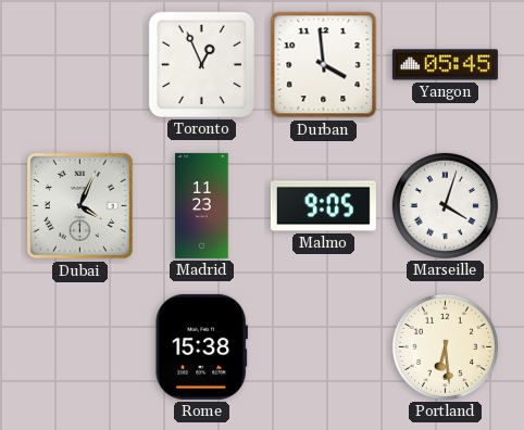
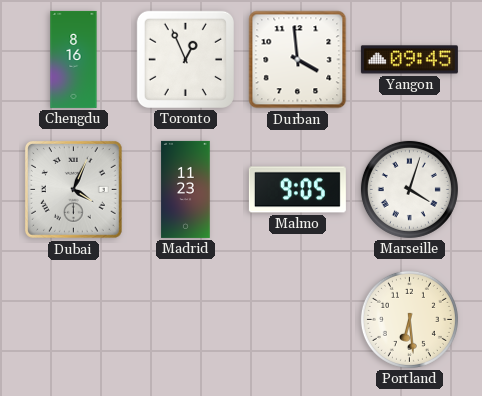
Chengdu: none -> 8:16
Yangon: 05:45 -> 09:45
Rome: 15:38 -> none
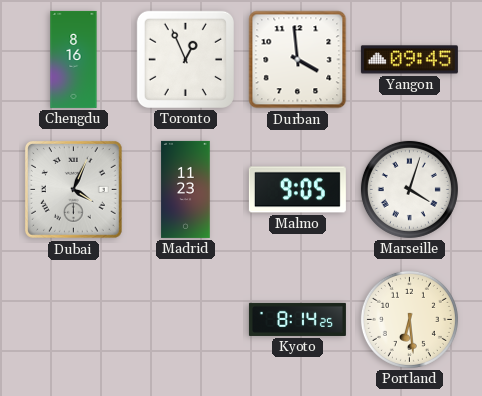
Kyoto: none -> 8:14
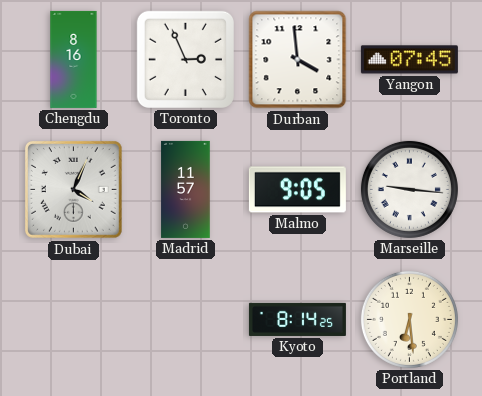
Toronto: 12:56 -> 2:56
Yangon: 09:45 -> 07:45
Madrid: 11:23 -> 11:57
Marseille: 4:03 -> 9:16
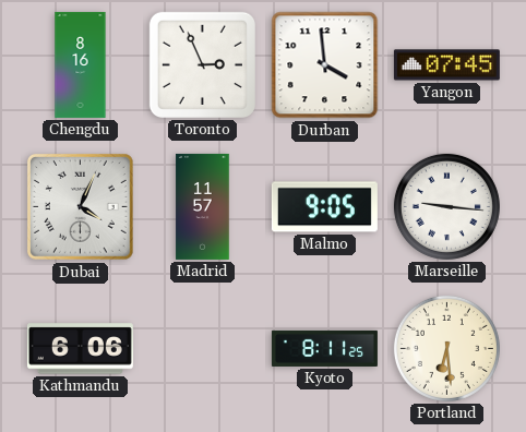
Kathmandu: none -> 6:06
Kyoto: 8:14 -> 8:11
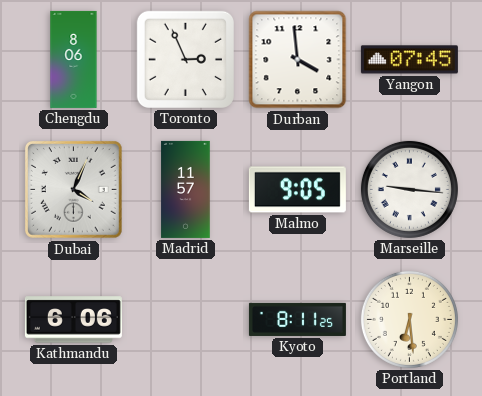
Chengdu: 8:16 -> 8:06
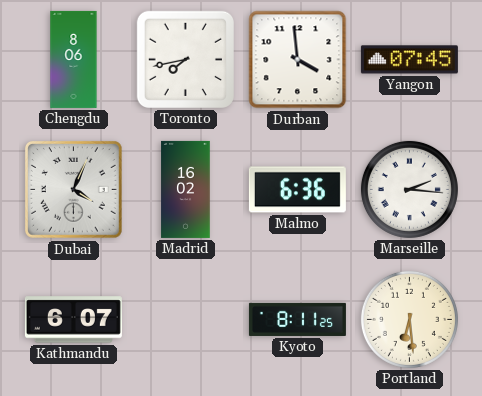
Toronto: 2:56 -> 7:43
Madrid: 11:57 -> 16:02
Malmo: 9:05 -> 6:36
Marseille: 9:16 -> 2:16
Kathmandu: 6:06 -> 6:07
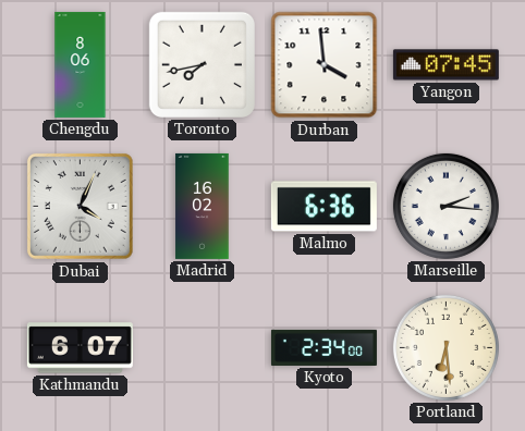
Kyoto: 8:11 -> 2:34
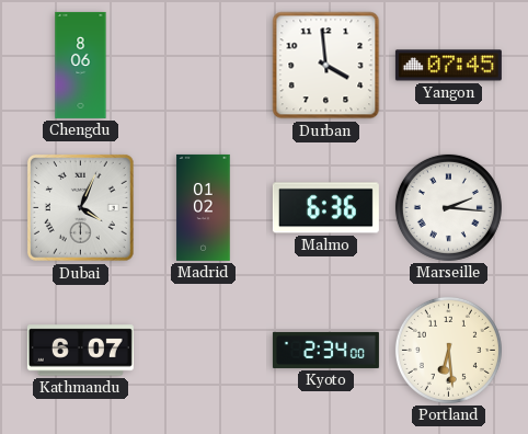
Toronto: 7:43 -> none
Madrid: 16:02 -> 01:02
